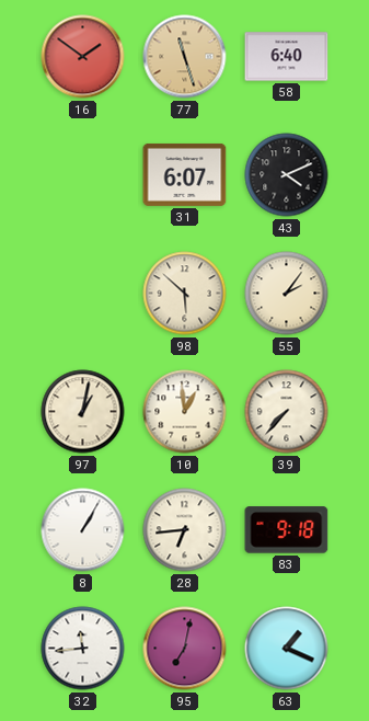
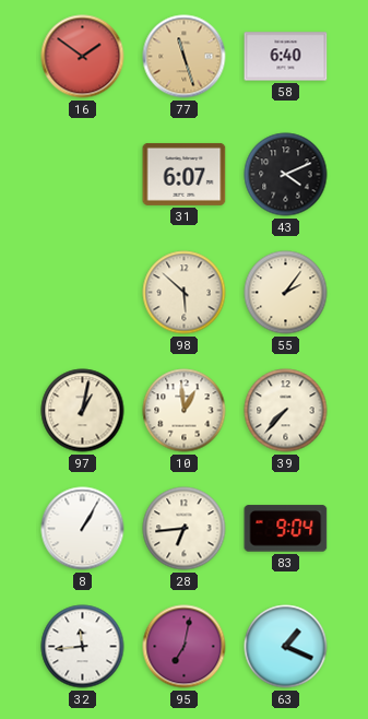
83: 9:18 -> 9:04
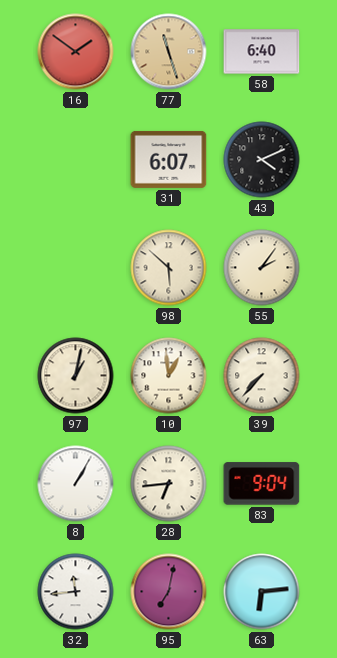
63: 1:19 -> 6:14
